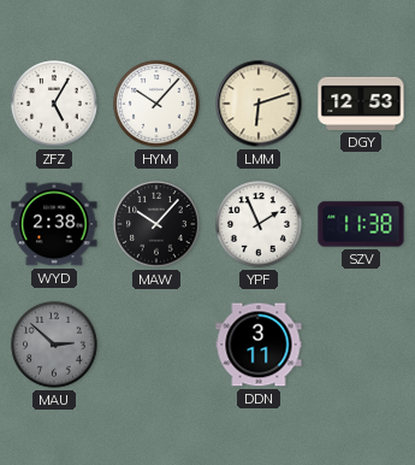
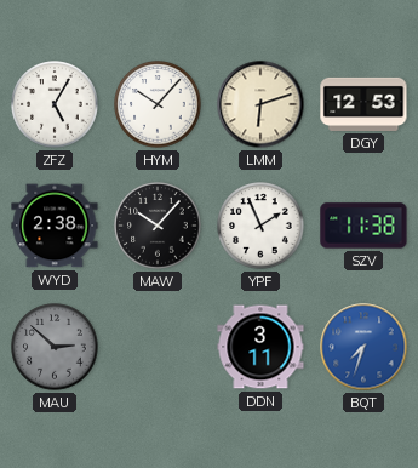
BQT: none -> 7:33
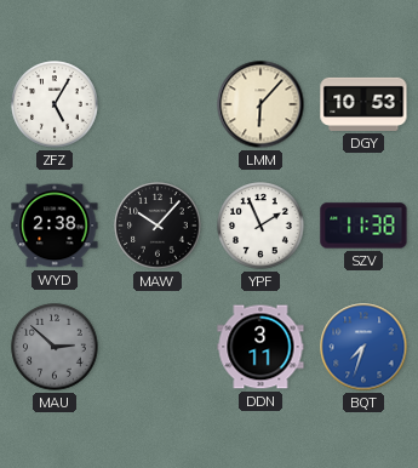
HYM: 10:07 -> none
LMM: 6:12 -> 6:07
DGY: 12:53 -> 10:53
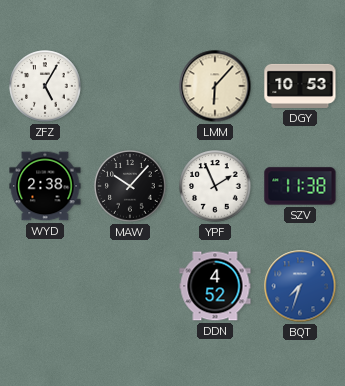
MAU: 2:52 -> none
DDN: 3:11 -> 4:52
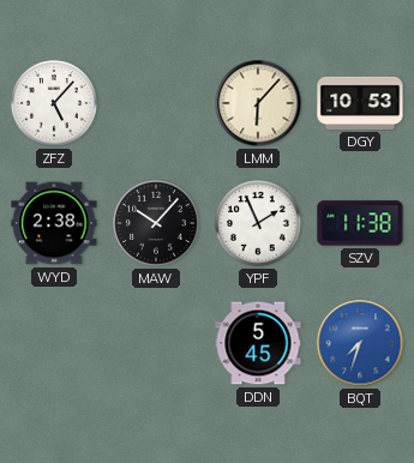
ZFZ: 5:05 -> 5:07
DDN: 4:52 -> 5:45
